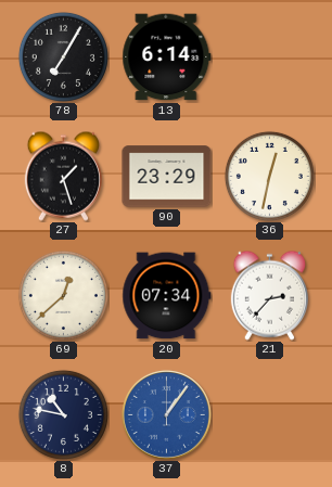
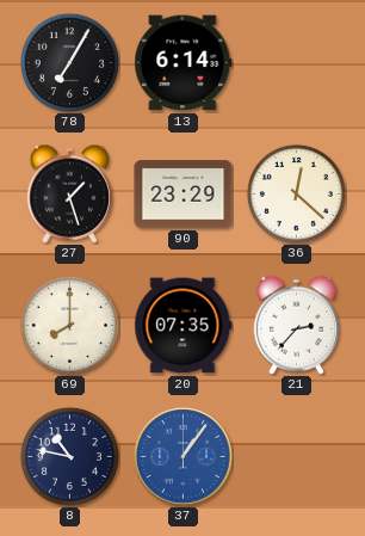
36: 12:32 -> 12:22
69: 12:38 -> 8:00
20: 07:34 -> 07:35
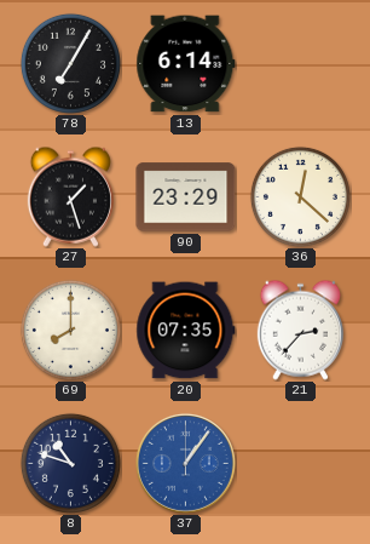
8: 10:47 -> 10:48
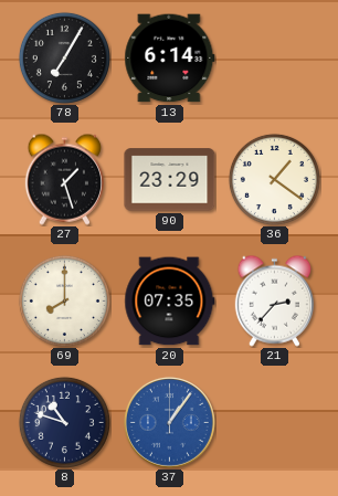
36: 12:22 -> 1:21
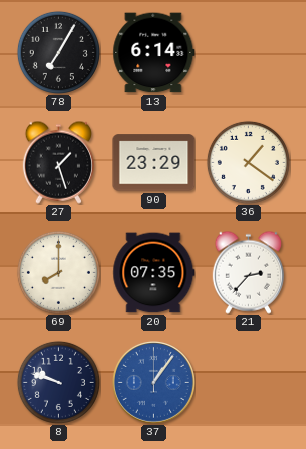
8: 10:48 -> 9:48
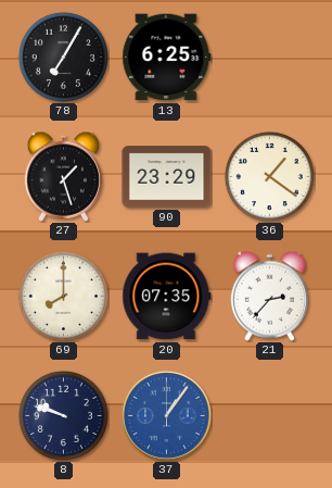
13: 6:14 -> 6:25
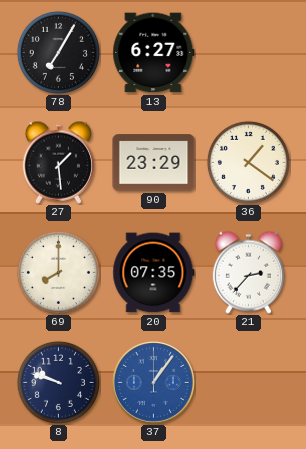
13: 6:25 -> 6:27
27: 1:27 -> 1:29
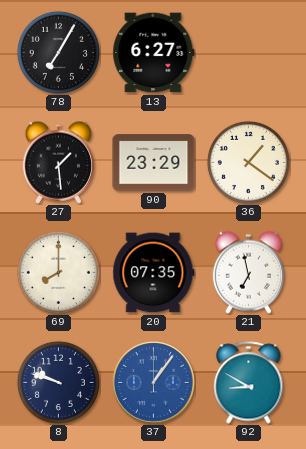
21: 2:37 -> 6:58
92: none -> 8:50
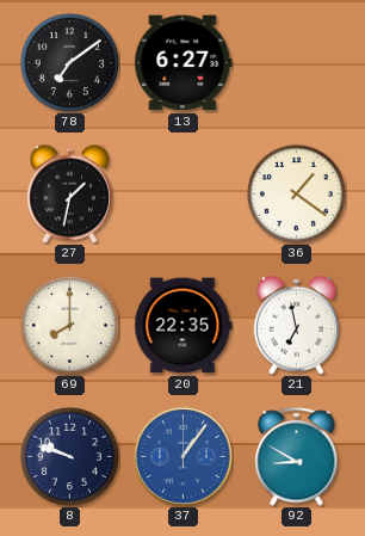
78: 7:05 -> 7:09
27: 1:29 -> 1:32
90: 23:29 -> none
20: 07:35 -> 22:35
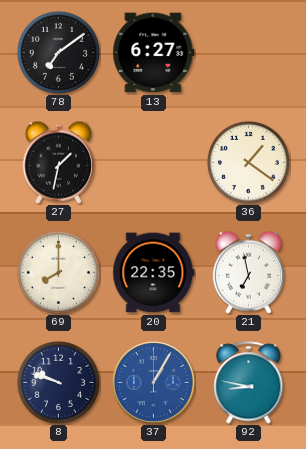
37: 1:06 -> 1:05
92: 8:50 -> 8:47
